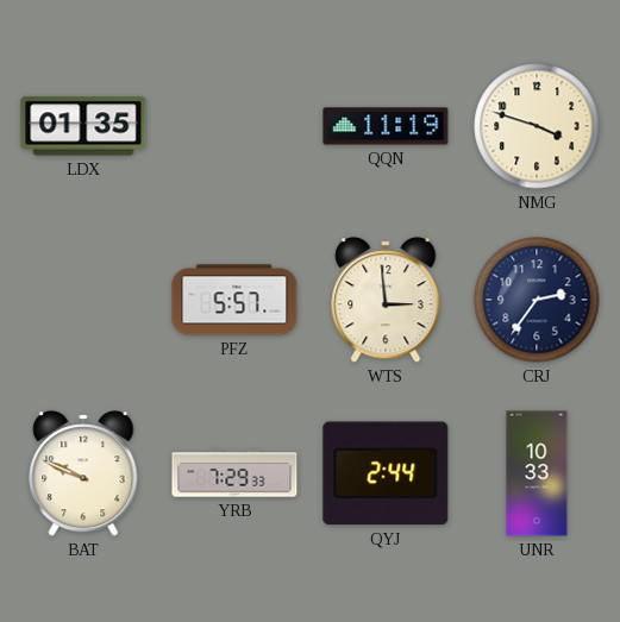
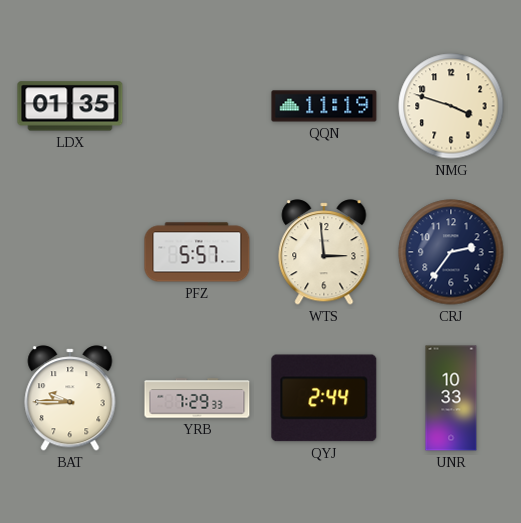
BAT: 9:49 -> 9:45
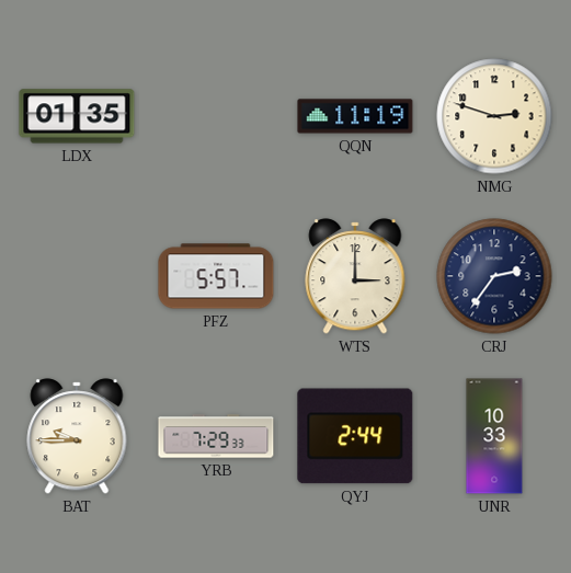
NMG: 3:48 -> 2:48
WTS: 2:59 -> 3:00
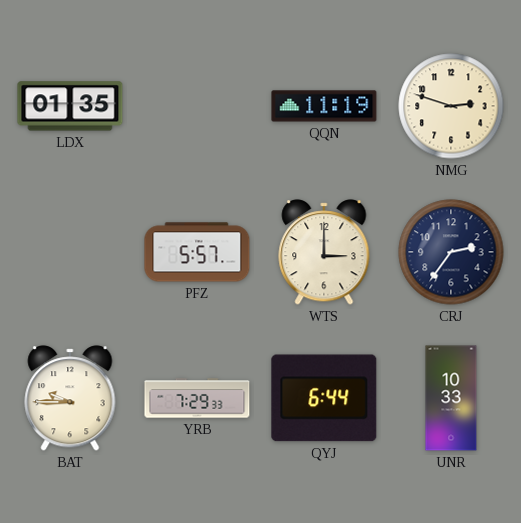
QYJ: 2:44 -> 6:44
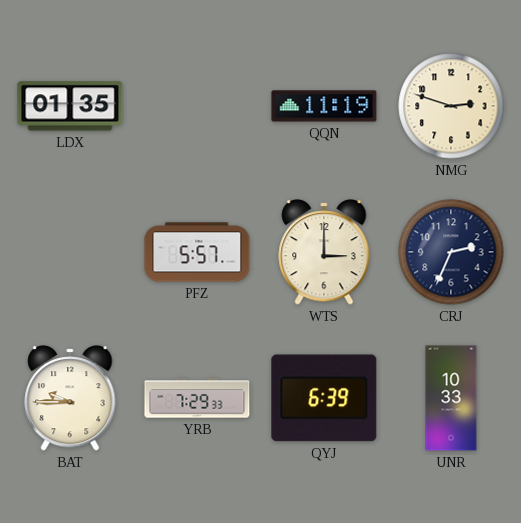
CRJ: 2:36 -> 2:34
QYJ: 6:44 -> 6:39
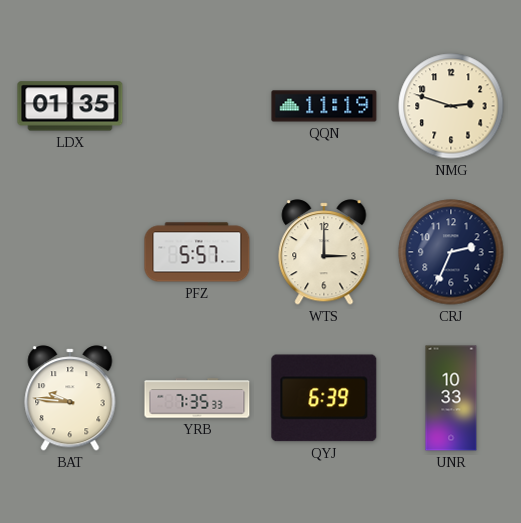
BAT: 9:45 -> 9:46
YRB: 7:29 -> 7:35
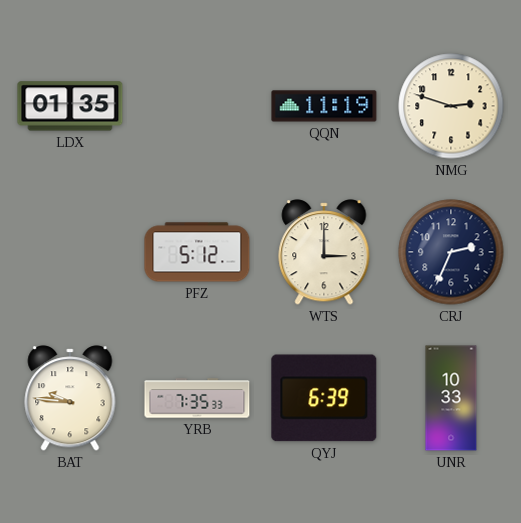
PFZ: 5:57 -> 5:12
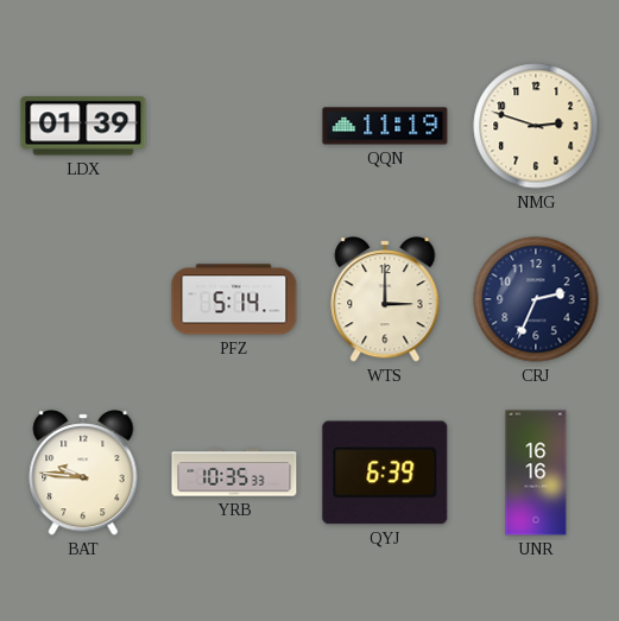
LDX: 01:35 -> 01:39
PFZ: 5:12 -> 5:14
YRB: 7:35 -> 10:35
UNR: 10:33 -> 16:16
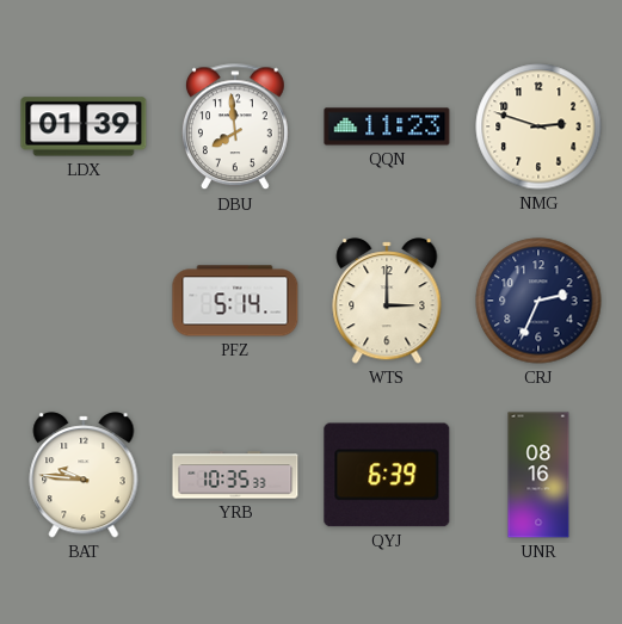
DBU: none -> 7:59
QQN: 11:19 -> 11:23
UNR: 16:16 -> 08:16
